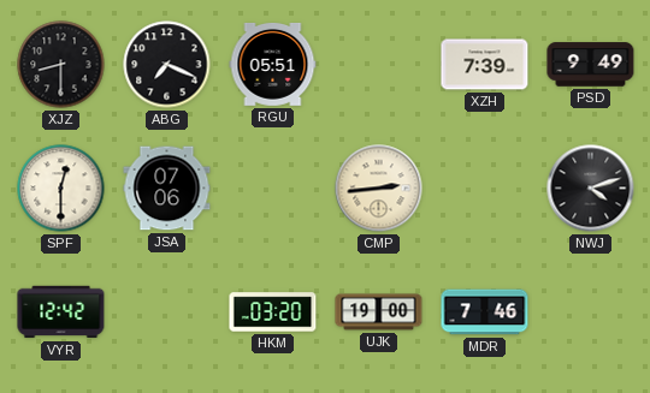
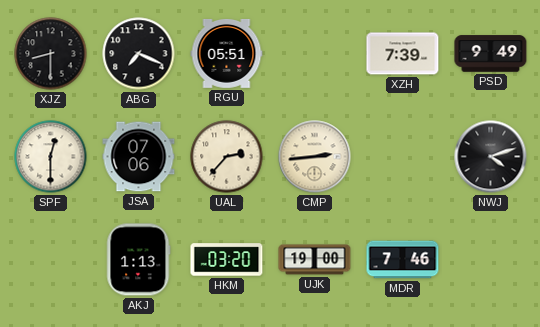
UAL: none -> 2:37
VYR: 12:42 -> none
AKJ: none -> 1:13
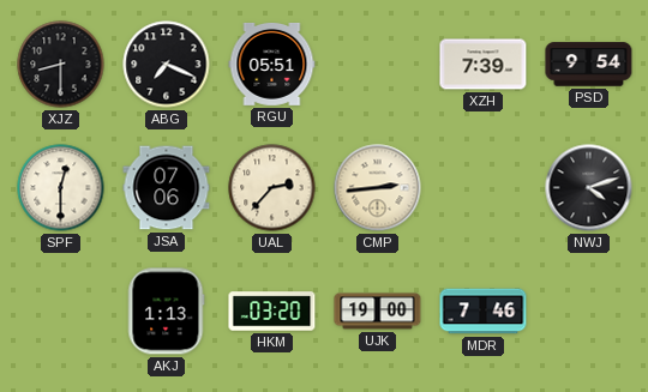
PSD: 9:49 -> 9:54
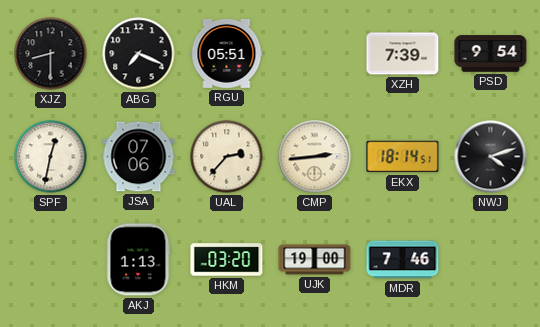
SPF: 12:30 -> 12:32
EKX: none -> 18:14
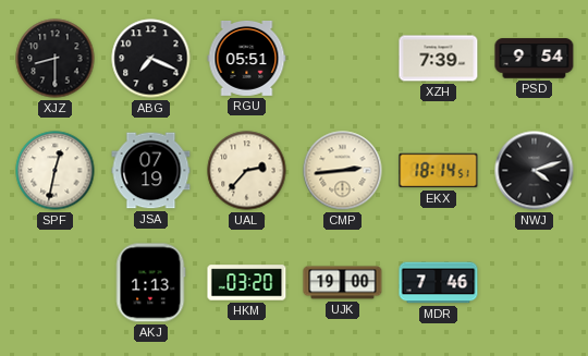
JSA: 07:06 -> 07:19
